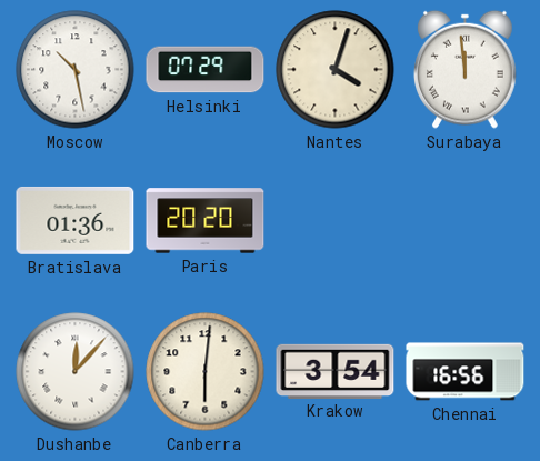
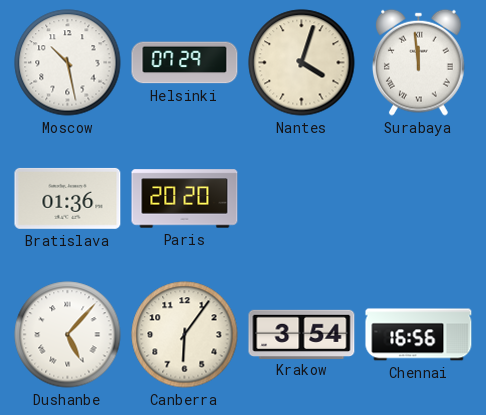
Dushanbe: 12:07 -> 5:07
Canberra: 6:01 -> 6:06
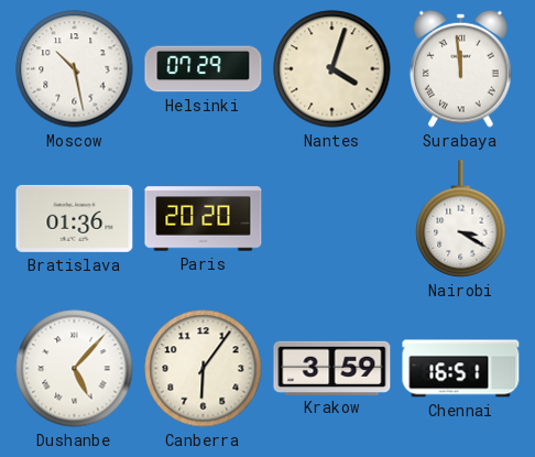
Nairobi: none -> 3:20
Krakow: 3:54 -> 3:59
Chennai: 16:56 -> 16:51
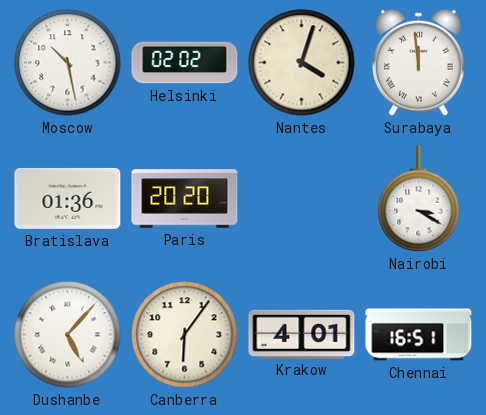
Helsinki: 07:29 -> 02:02
Krakow: 3:59 -> 4:01
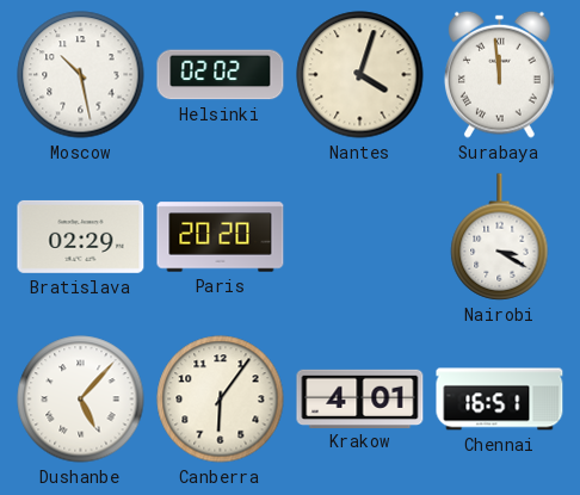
Bratislava: 01:36 -> 02:29
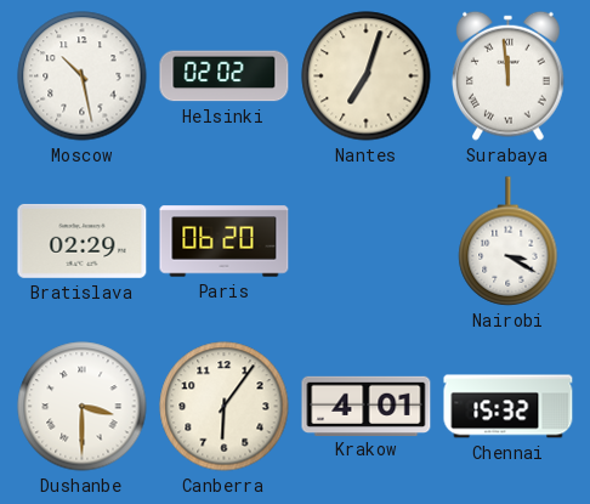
Nantes: 4:03 -> 7:03
Paris: 20:20 -> 06:20
Dushanbe: 5:07 -> 3:30
Chennai: 16:51 -> 15:32
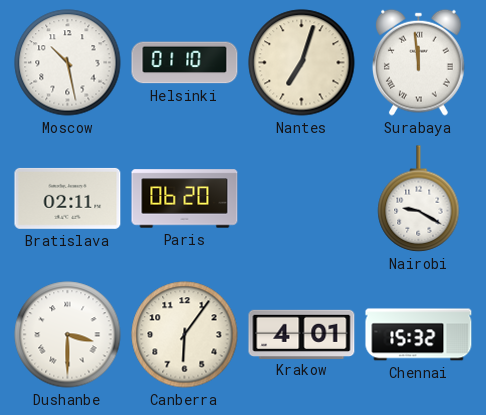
Helsinki: 02:02 -> 01:10
Bratislava: 02:29 -> 02:11
Nairobi: 3:20 -> 9:20
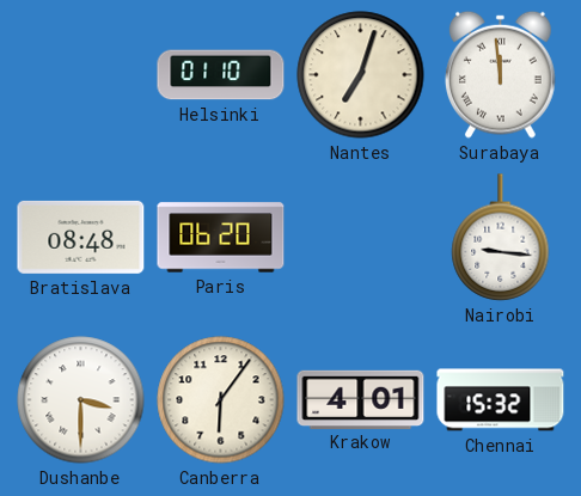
Moscow: 10:28 -> none
Bratislava: 02:11 -> 08:48
Nairobi: 9:20 -> 9:16
